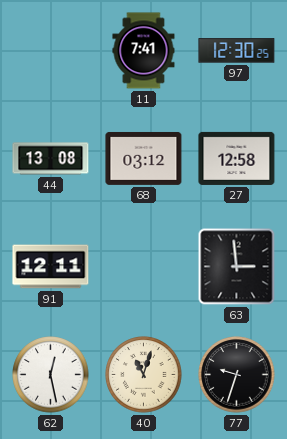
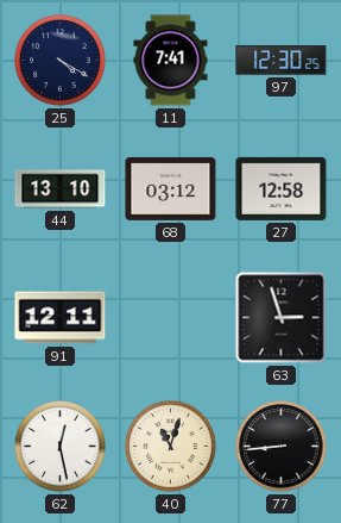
25: none -> 4:20
44: 13:08 -> 13:10
63: 2:59 -> 2:57
77: 9:33 -> 8:44
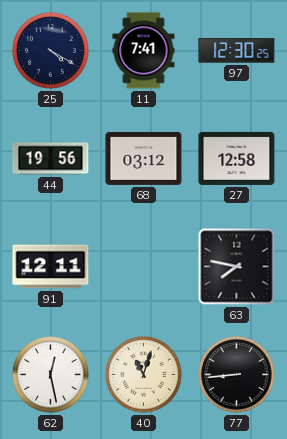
44: 13:10 -> 19:56
63: 2:57 -> 7:47
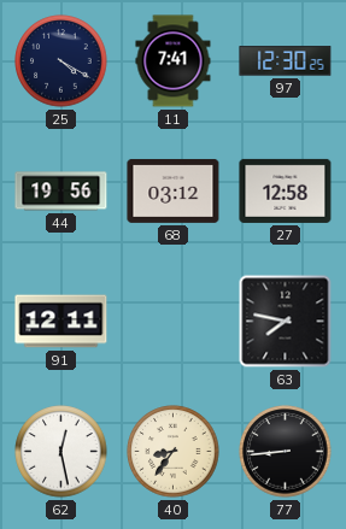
40: 11:03 -> 8:36
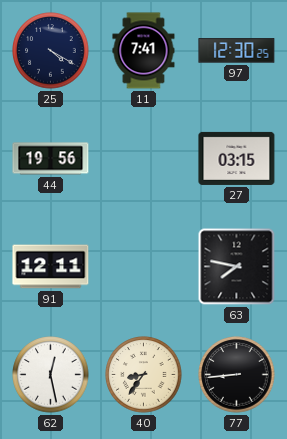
68: 03:12 -> none
27: 12:58 -> 03:15
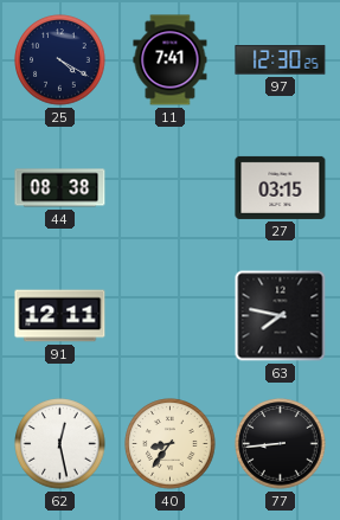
44: 19:56 -> 08:38
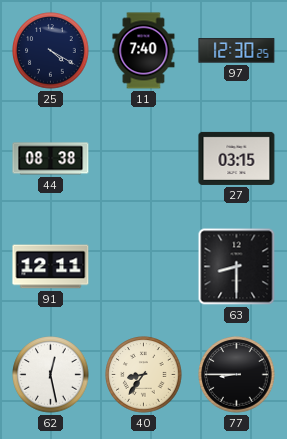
11: 7:41 -> 7:40
63: 7:47 -> 8:30
77: 8:44 -> 8:45
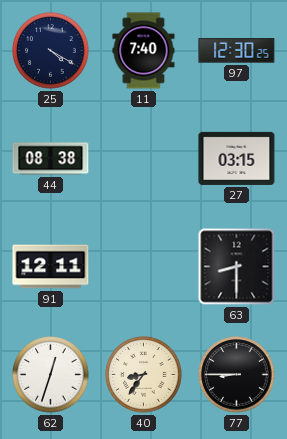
62: 12:28 -> 12:33
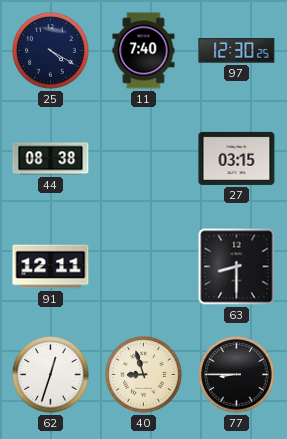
40: 8:36 -> 8:57
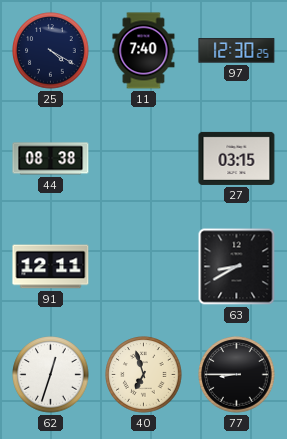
63: 8:30 -> 8:40
40: 8:57 -> 6:57
